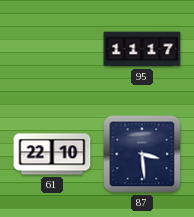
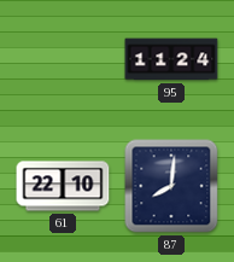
95: 11:17 -> 11:24
87: 3:29 -> 8:01
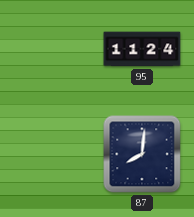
61: 22:10 -> none
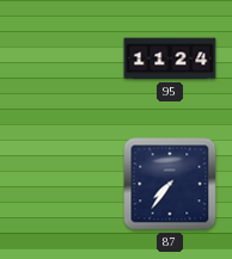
87: 8:01 -> 7:36
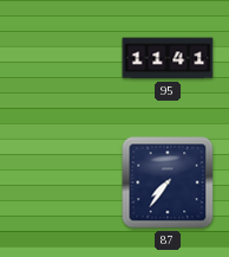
95: 11:24 -> 11:41
